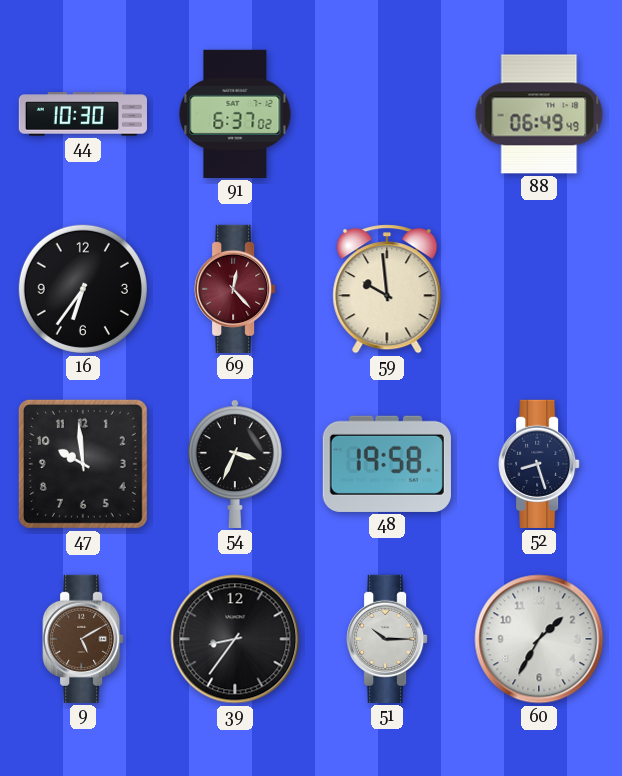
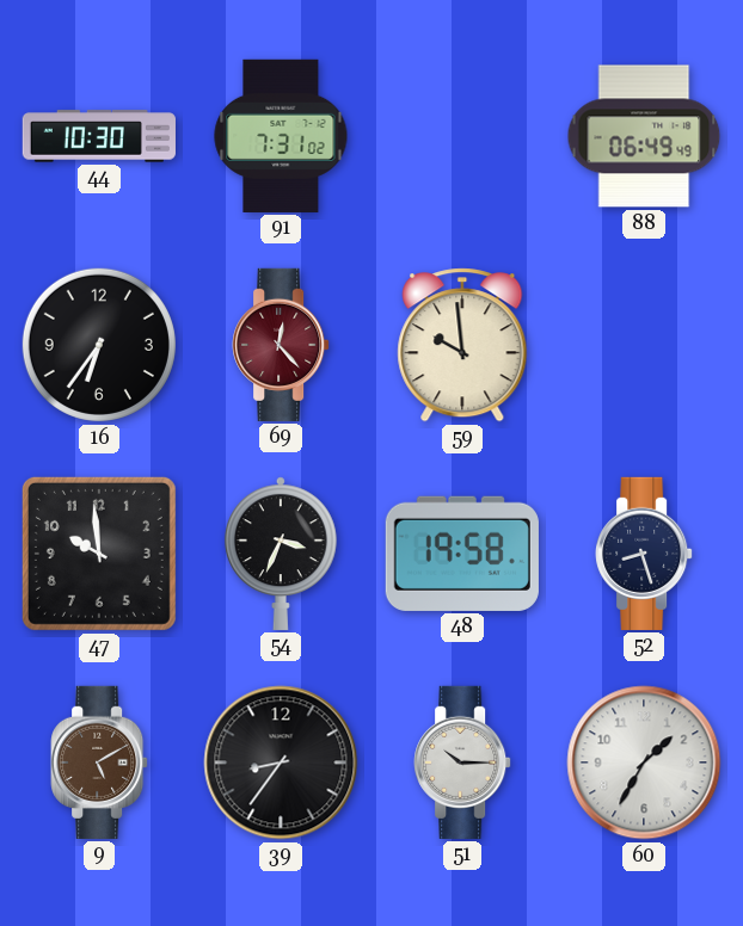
91: 6:37 -> 7:31
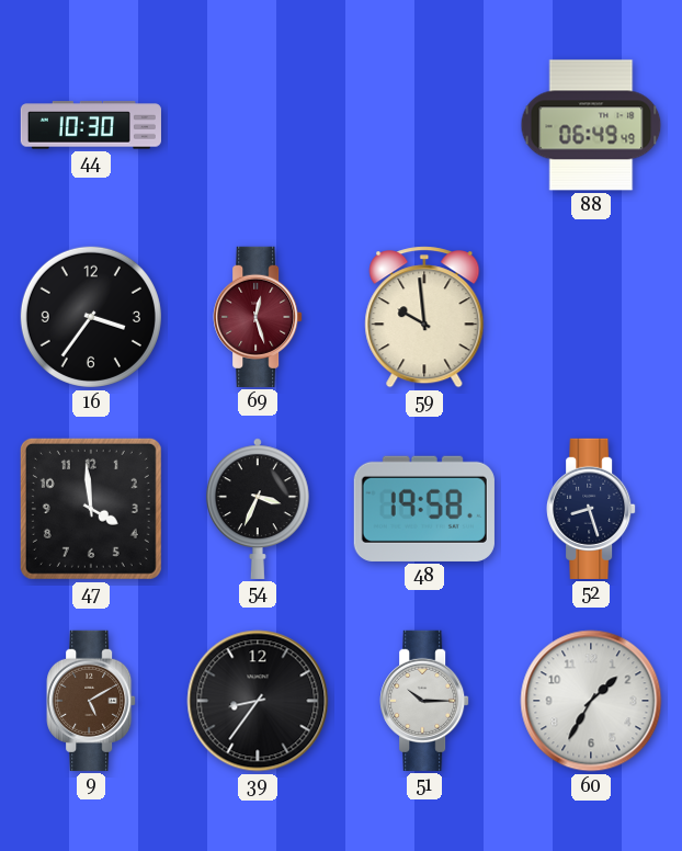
91: 7:31 -> none
16: 6:36 -> 3:36
69: 12:23 -> 12:27
47: 9:59 -> 3:59
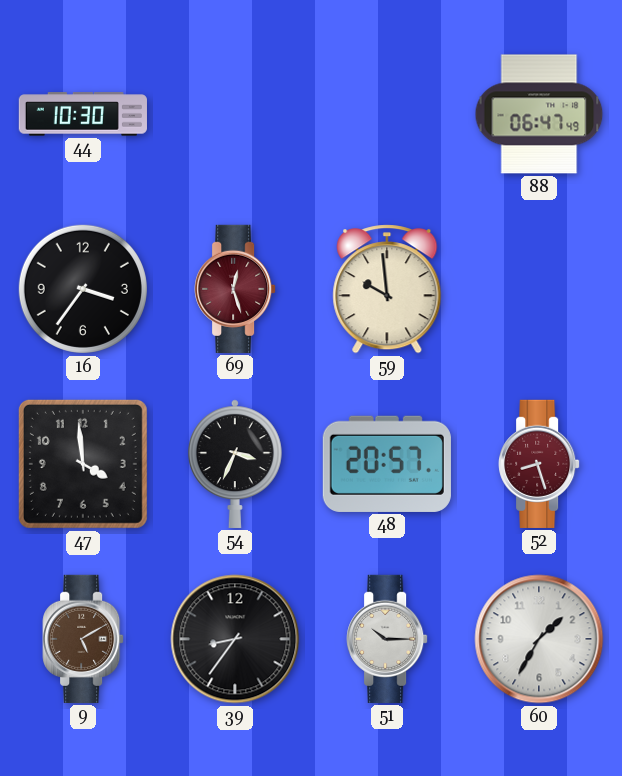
88: 06:49 -> 06:47
48: 19:58 -> 20:57
52 dial: navy -> burgundy
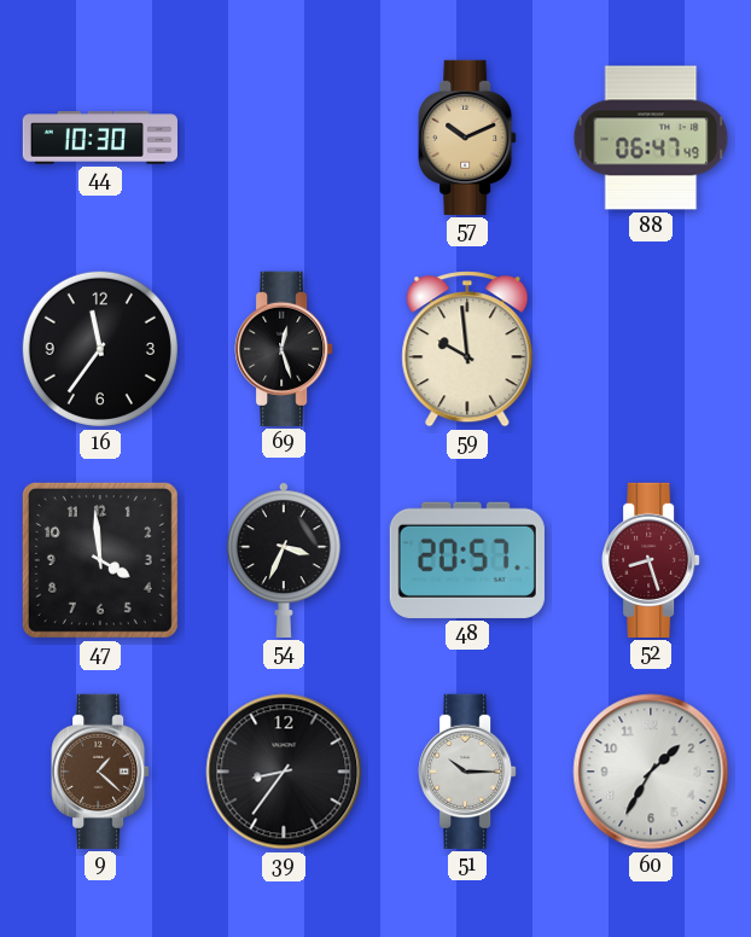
57: none -> 10:11
16: 3:36 -> 11:36
69 dial: burgundy -> black
9: 5:10 -> 1:22
